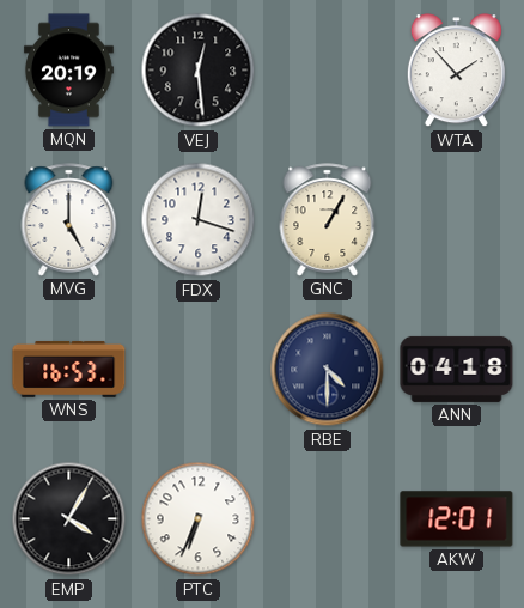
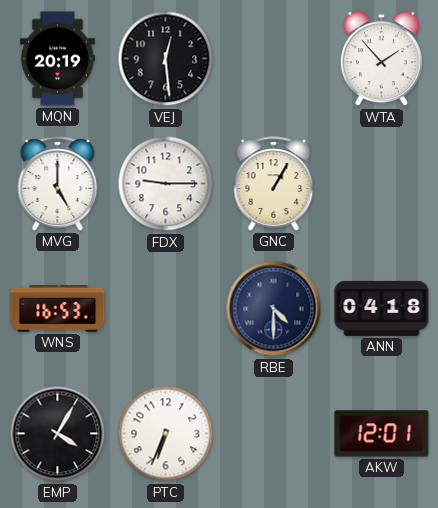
FDX: 12:18 -> 9:15
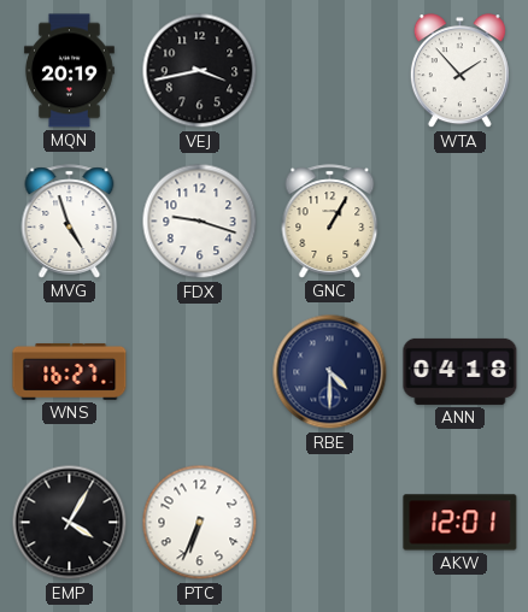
VEJ: 12:29 -> 3:43
MVG: 5:00 -> 4:57
FDX: 9:15 -> 9:18
WNS: 16:53 -> 16:27
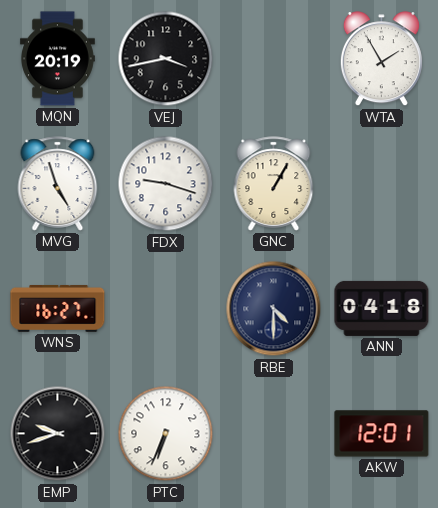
WTA: 1:53 -> 1:55
EMP: 4:05 -> 9:42
